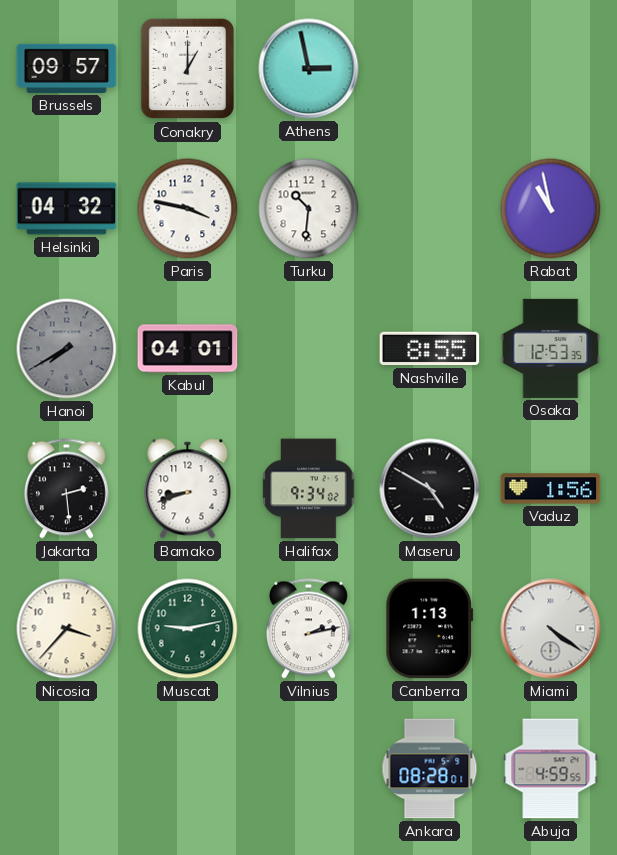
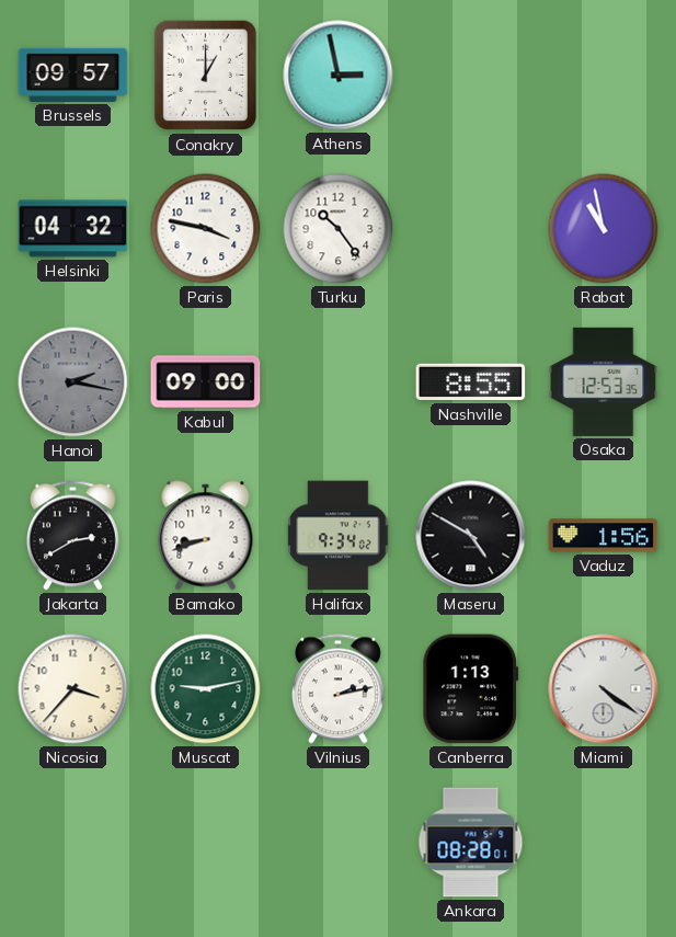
Turku: 10:31 -> 10:24
Hanoi: 7:40 -> 2:17
Kabul: 04:01 -> 09:00
Jakarta: 2:29 -> 2:40
Abuja: 4:59 -> none
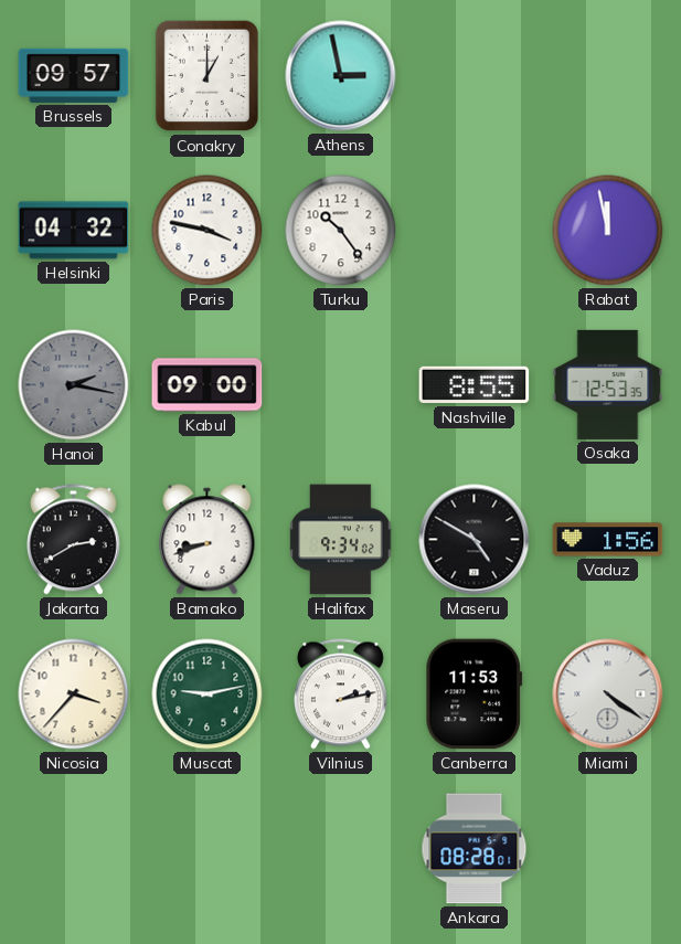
Rabat: 10:58 -> 11:58
Canberra: 1:13 -> 11:53
